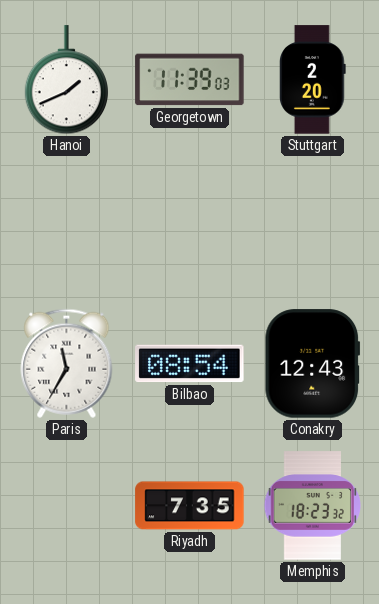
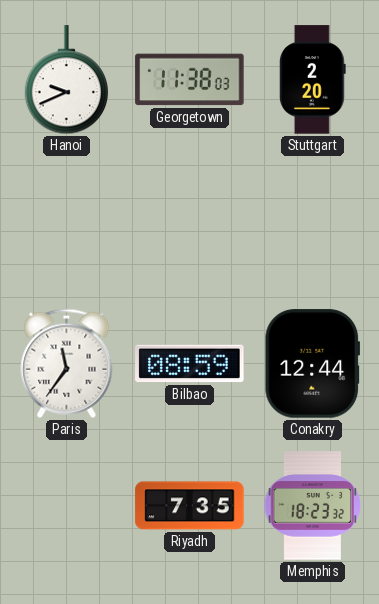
Hanoi: 1:41 -> 9:41
Georgetown: 11:39 -> 11:38
Paris: 11:35 -> 11:36
Bilbao: 08:54 -> 08:59
Conakry: 12:43 -> 12:44
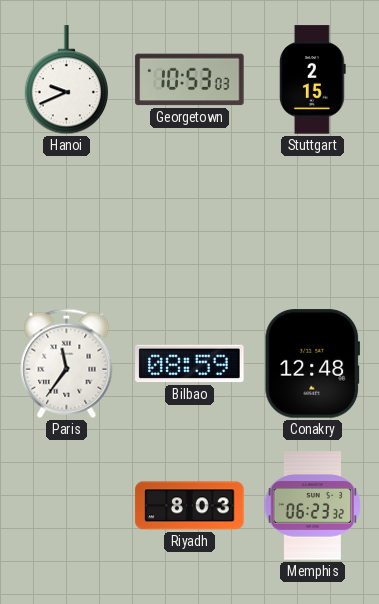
Georgetown: 11:38 -> 10:53
Stuttgart: 2:20 -> 2:15
Conakry: 12:44 -> 12:48
Riyadh: 7:35 -> 8:03
Memphis: 18:23 -> 06:23
